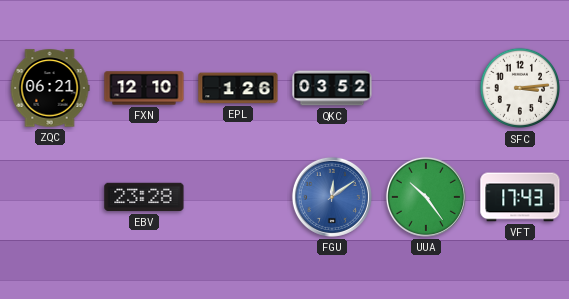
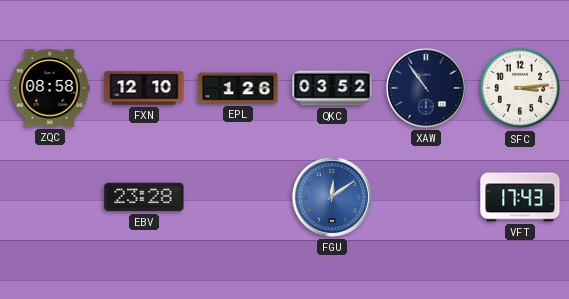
ZQC: 06:21 -> 08:58
XAW: none -> 10:54
UUA: 10:24 -> none
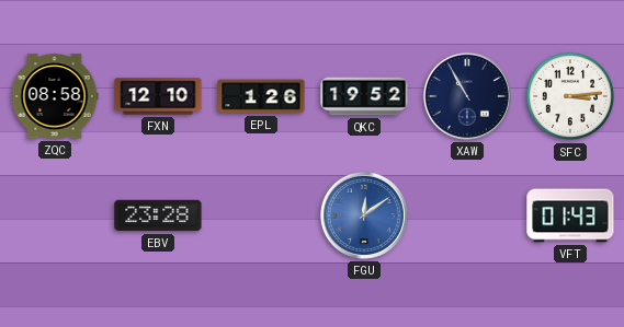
QKC: 03:52 -> 19:52
XAW: 10:54 -> 10:55
VFT: 17:43 -> 01:43
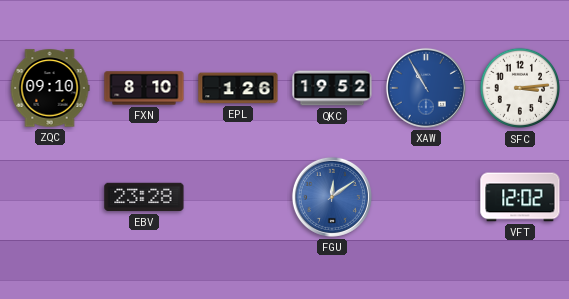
ZQC: 08:58 -> 09:10
FXN: 12:10 -> 8:10
XAW dial: navy -> blue
VFT: 01:43 -> 12:02
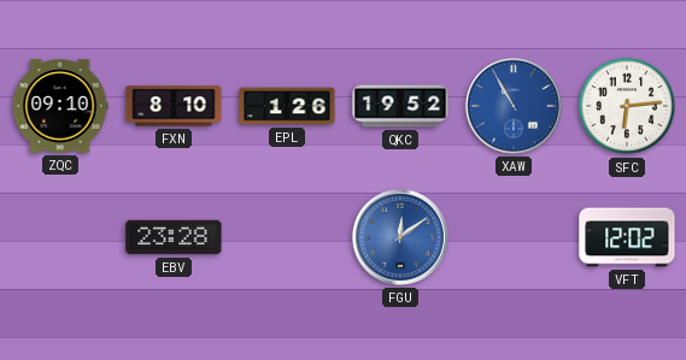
SFC: 3:14 -> 6:14
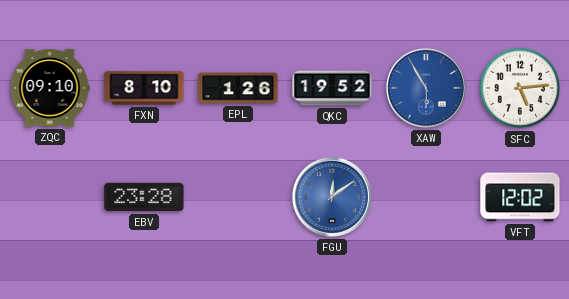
XAW: 10:55 -> 5:55
SFC: 6:14 -> 5:14
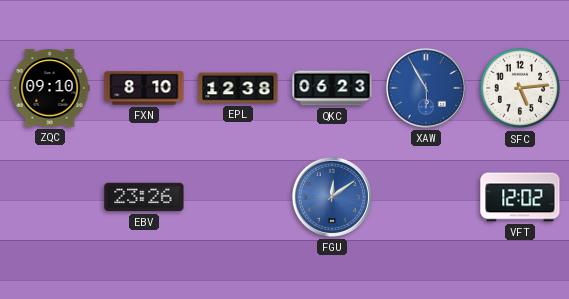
EPL: 1:26 -> 12:38
QKC: 19:52 -> 06:23
EBV: 23:28 -> 23:26
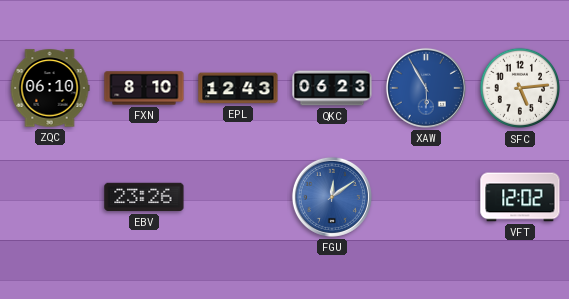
ZQC: 09:10 -> 06:10
EPL: 12:38 -> 12:43
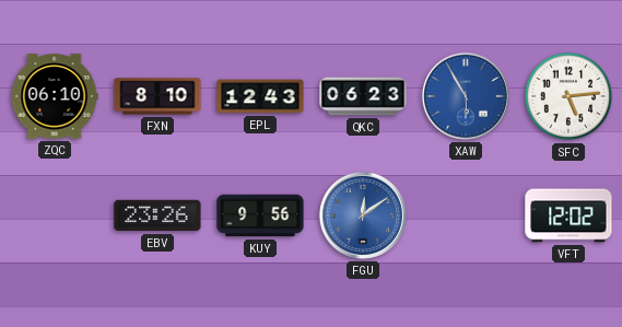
KUY: none -> 9:56
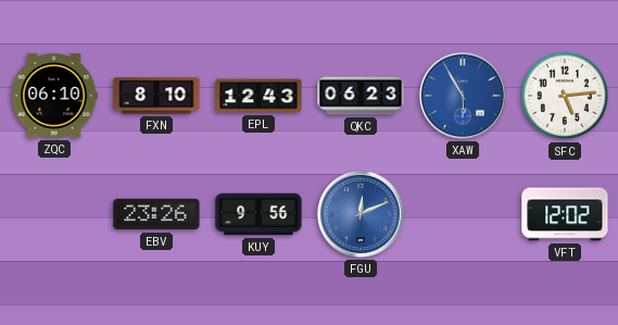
FGU: 12:09 -> 12:11
